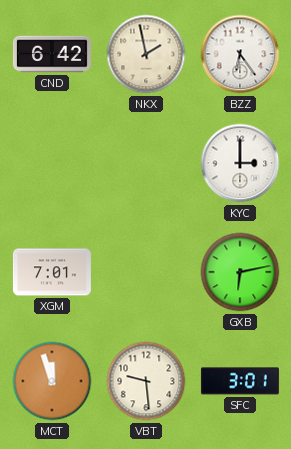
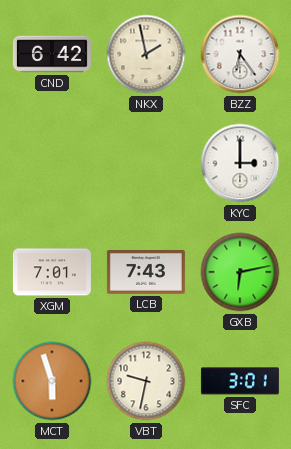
LCB: none -> 7:43
MCT: 11:57 -> 5:57
VBT: 9:29 -> 9:32
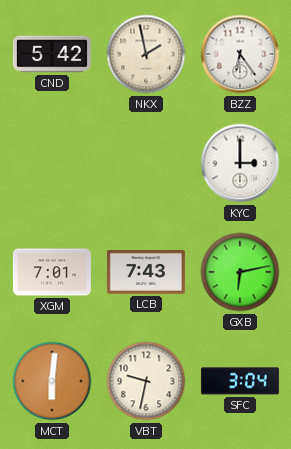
CND: 6:42 -> 5:42
MCT: 5:57 -> 6:01
SFC: 3:01 -> 3:04
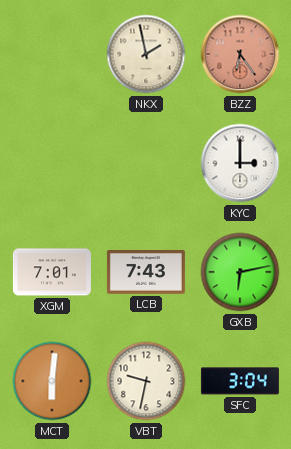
CND: 5:42 -> none
BZZ dial: white -> salmon
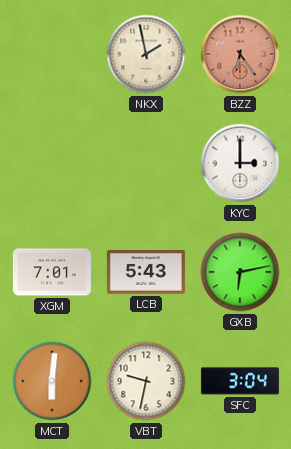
LCB: 7:43 -> 5:43
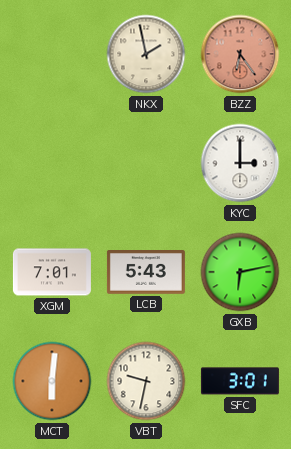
SFC: 3:04 -> 3:01
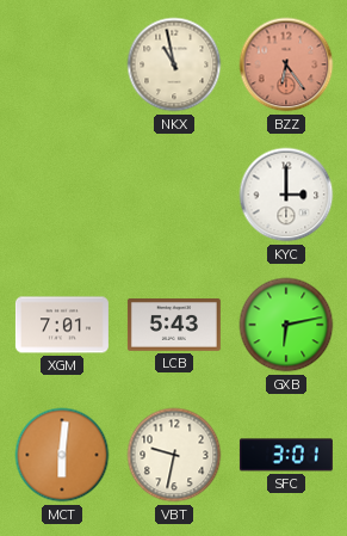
NKX: 1:58 -> 10:58
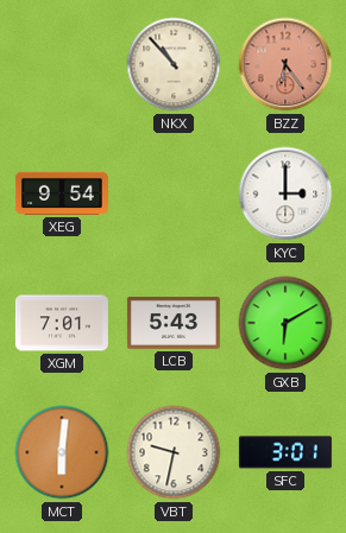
NKX: 10:58 -> 10:53
XEG: none -> 9:54
GXB: 6:13 -> 6:10
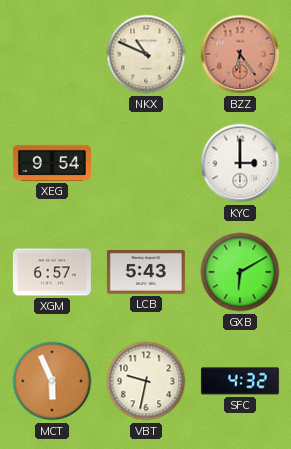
NKX: 10:53 -> 10:49
XGM: 7:01 -> 6:57
MCT: 6:01 -> 5:56
SFC: 3:01 -> 4:32
